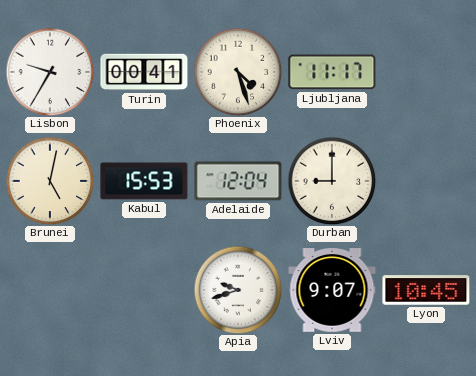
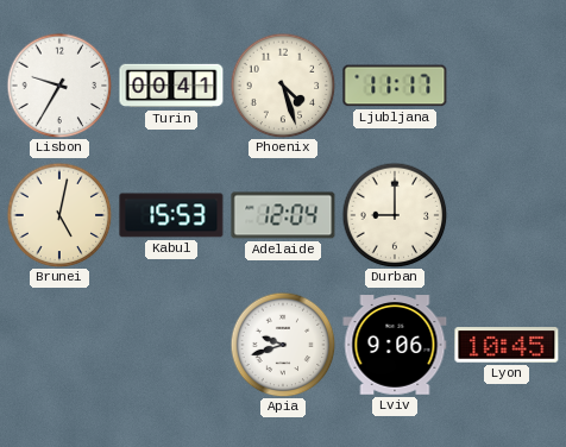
Lviv: 9:07 -> 9:06
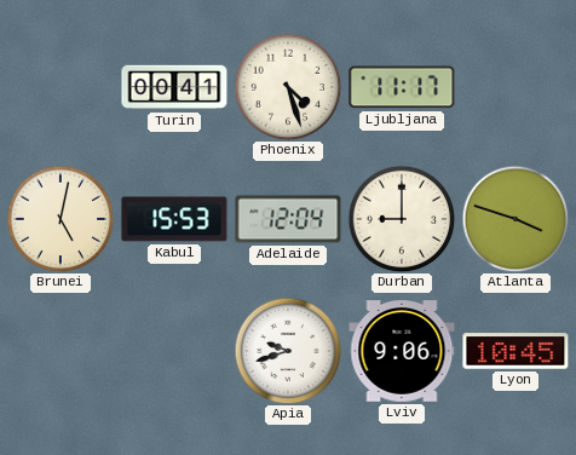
Lisbon: 9:35 -> none
Atlanta: none -> 3:48
